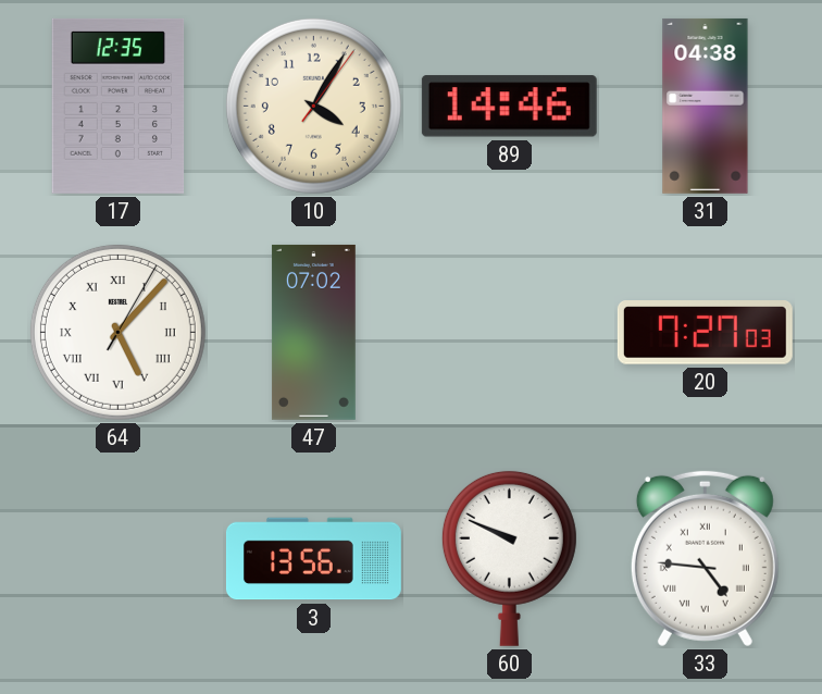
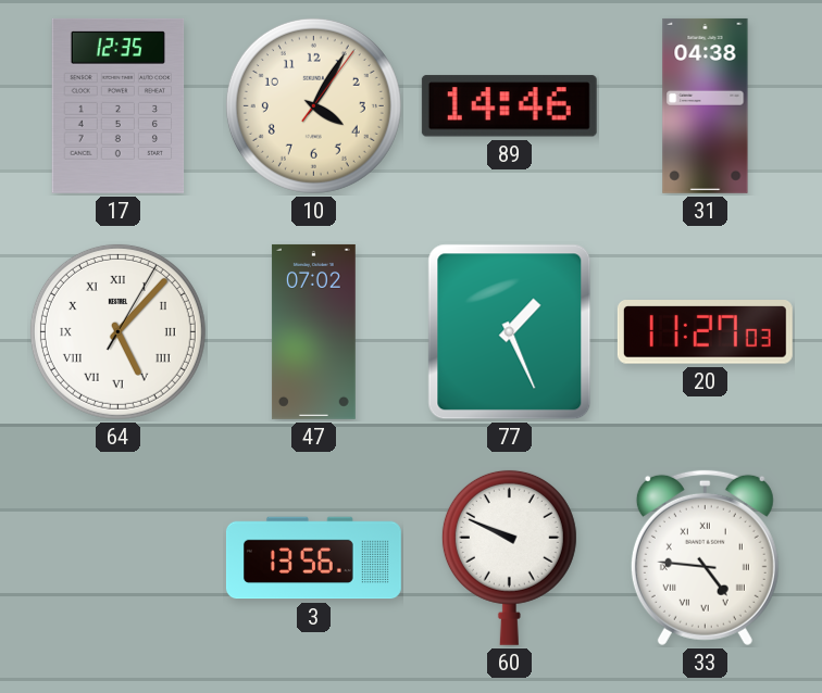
77: none -> 1:26
20: 7:27 -> 11:27
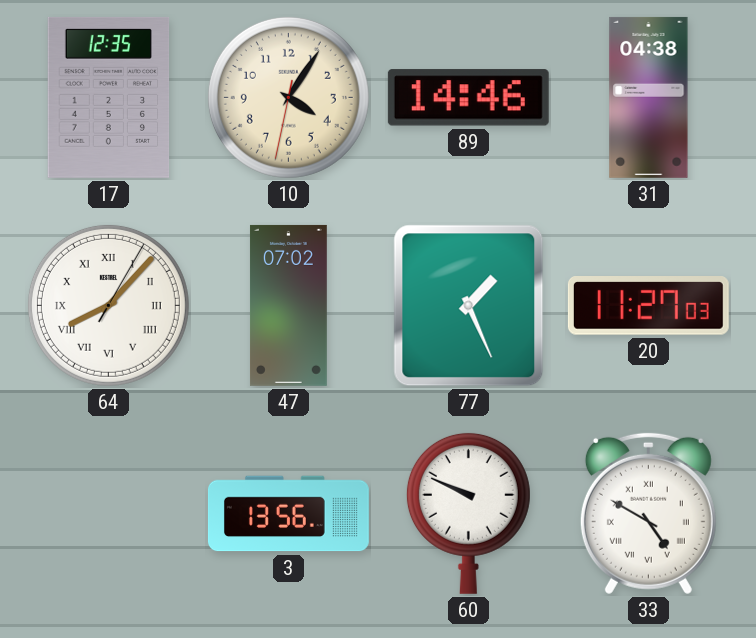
10: 4:05:06 -> 4:05:32
64: 5:07 -> 8:07
33: 4:46 -> 4:50
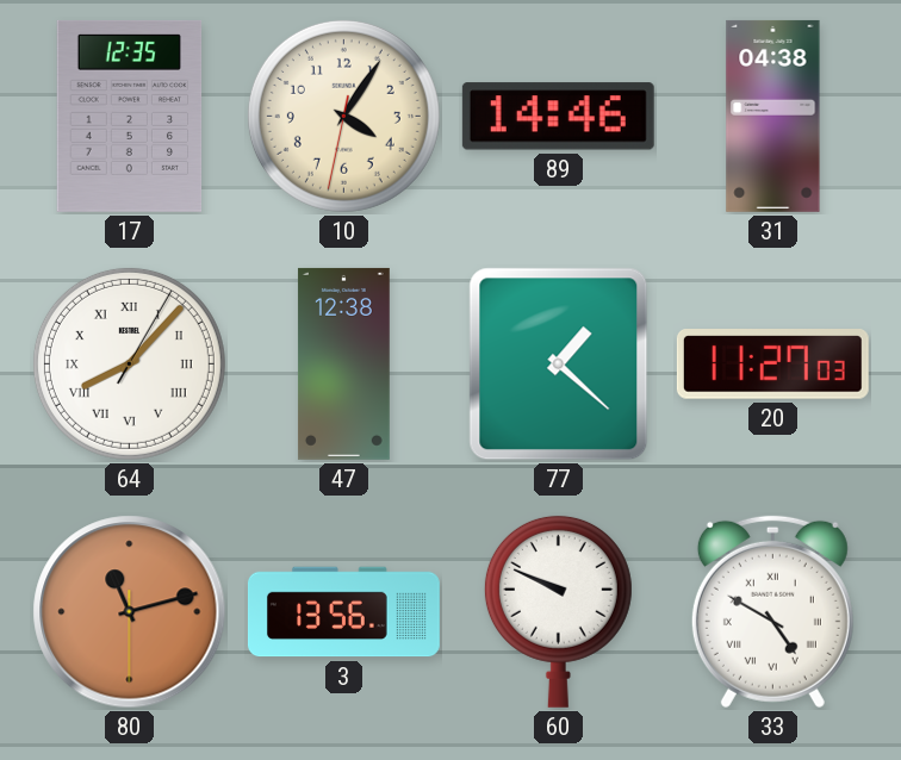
47: 07:02 -> 12:38
77: 1:26 -> 1:22
80: none -> 11:12
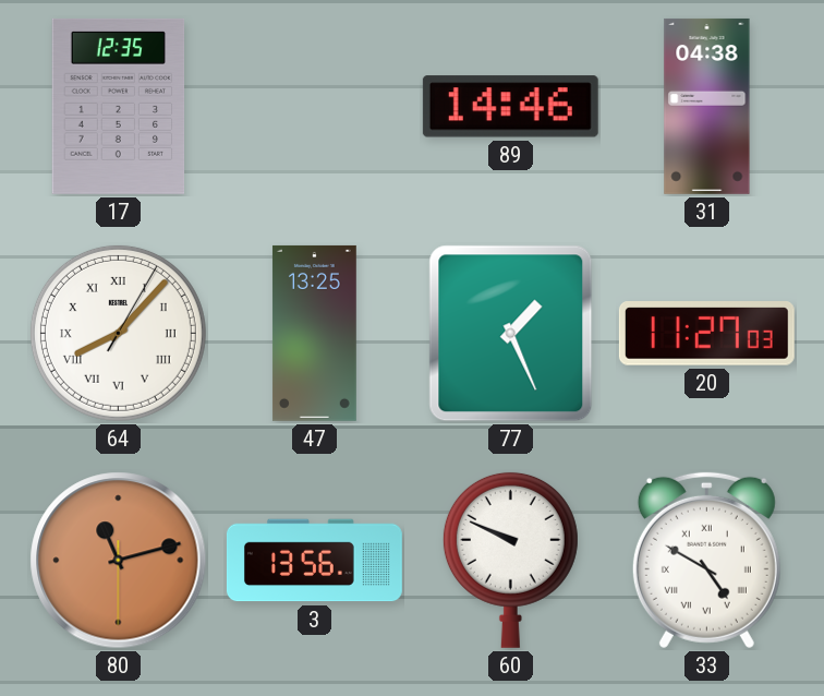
10: 4:05 -> none
47: 12:38 -> 13:25
77: 1:22 -> 1:26
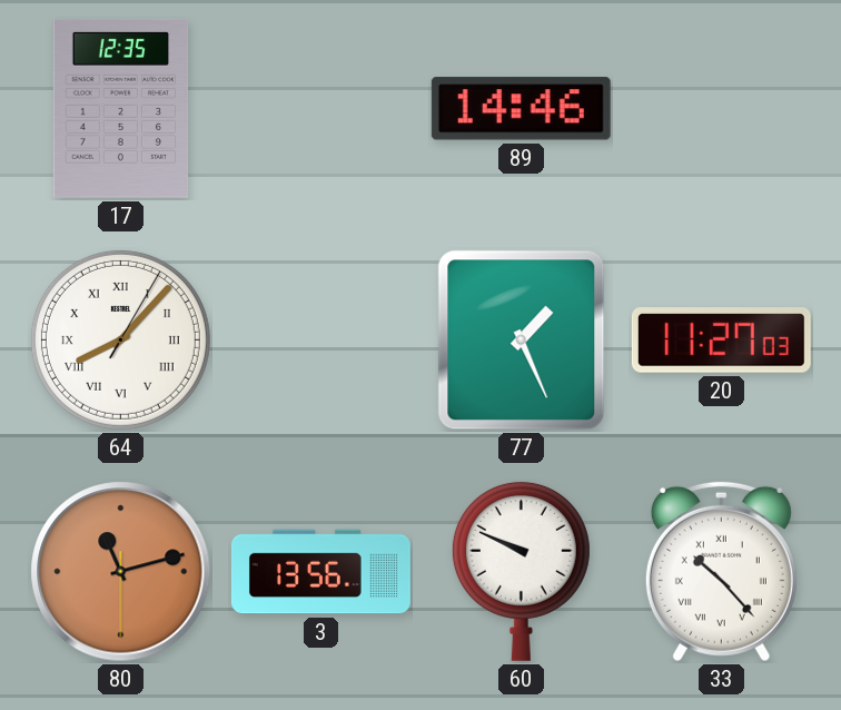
31: 04:38 -> none
47: 13:25 -> none
33: 4:50 -> 10:23
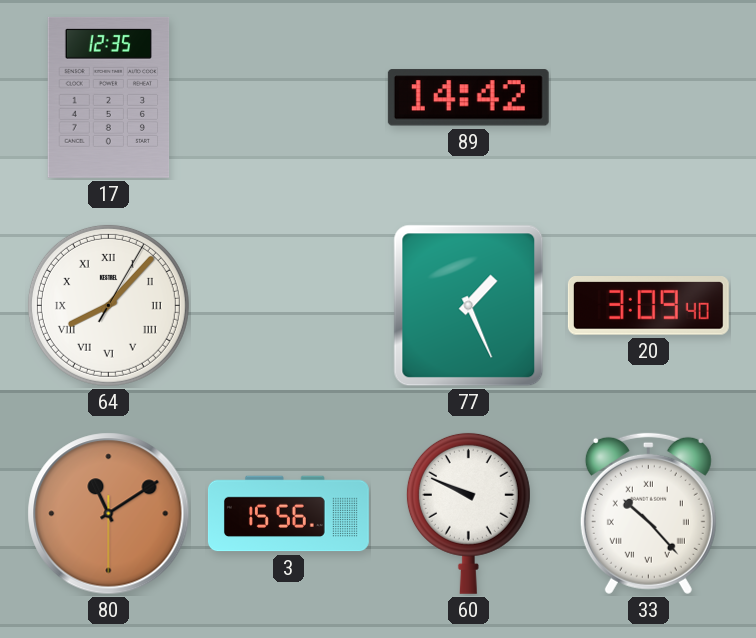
89: 14:46 -> 14:42
20: 11:27 -> 3:09
80: 11:12 -> 11:09
3: 13:56 -> 15:56
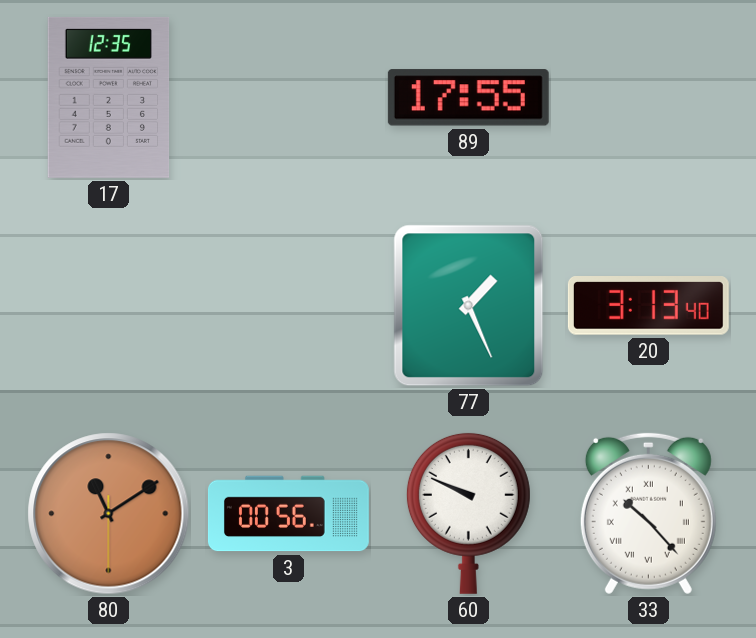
89: 14:42 -> 17:55
64: 8:07 -> none
20: 3:09 -> 3:13
3: 15:56 -> 00:56
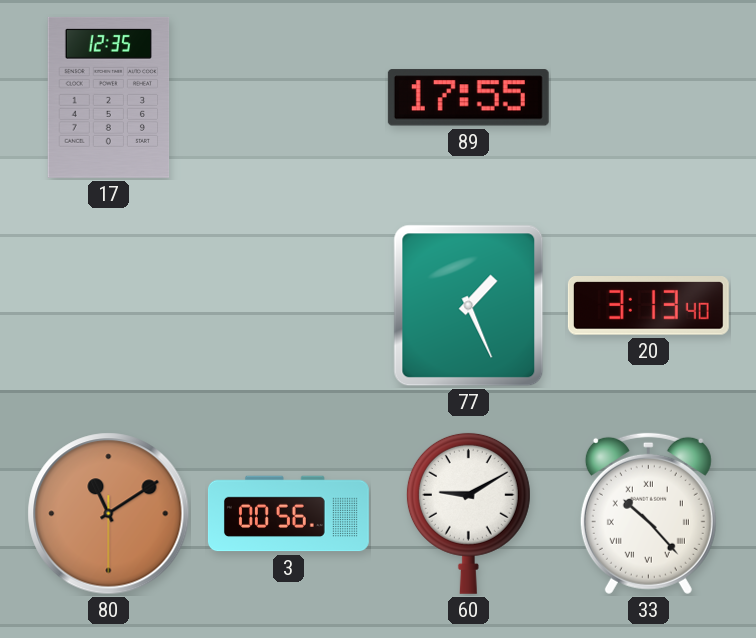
60: 9:49 -> 9:10
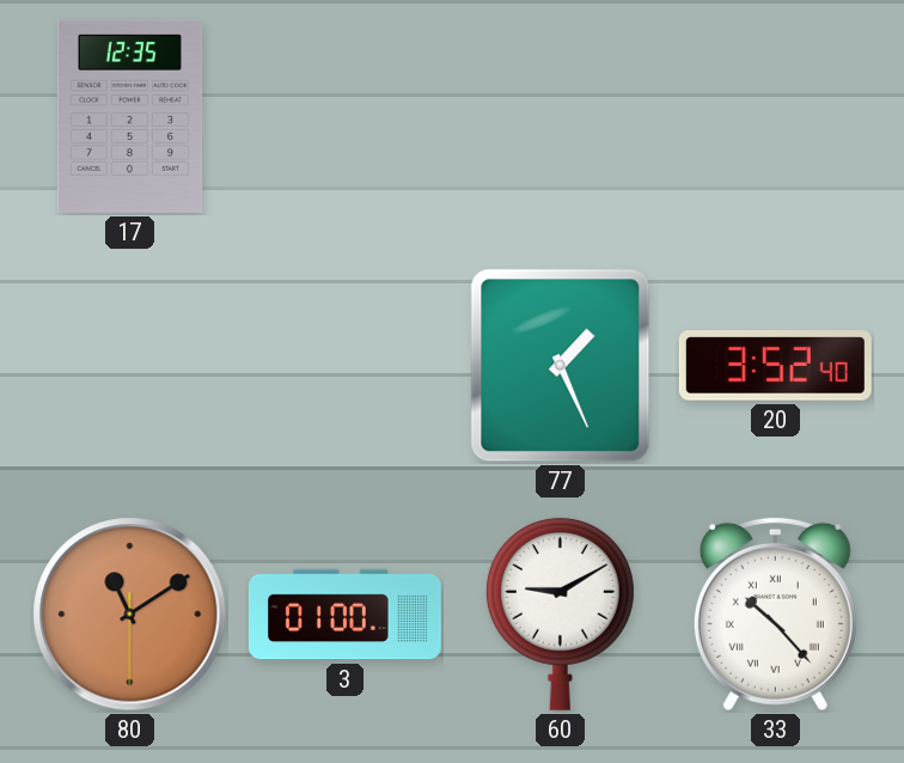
89: 17:55 -> none
20: 3:13 -> 3:52
3: 00:56 -> 01:00
